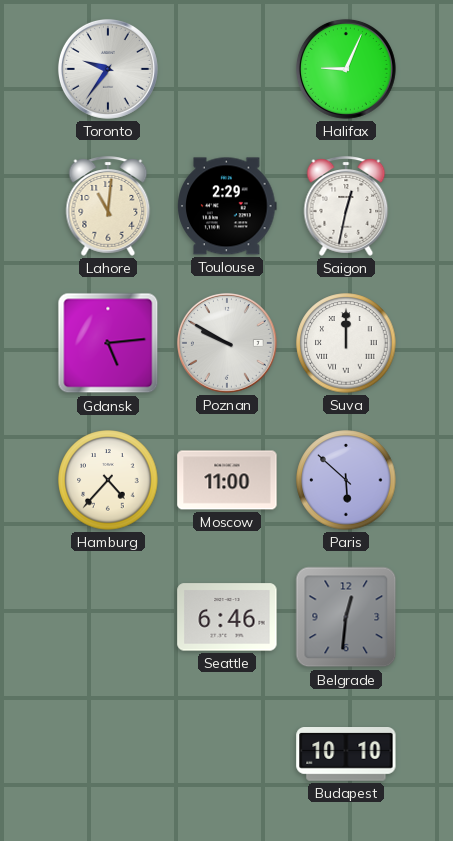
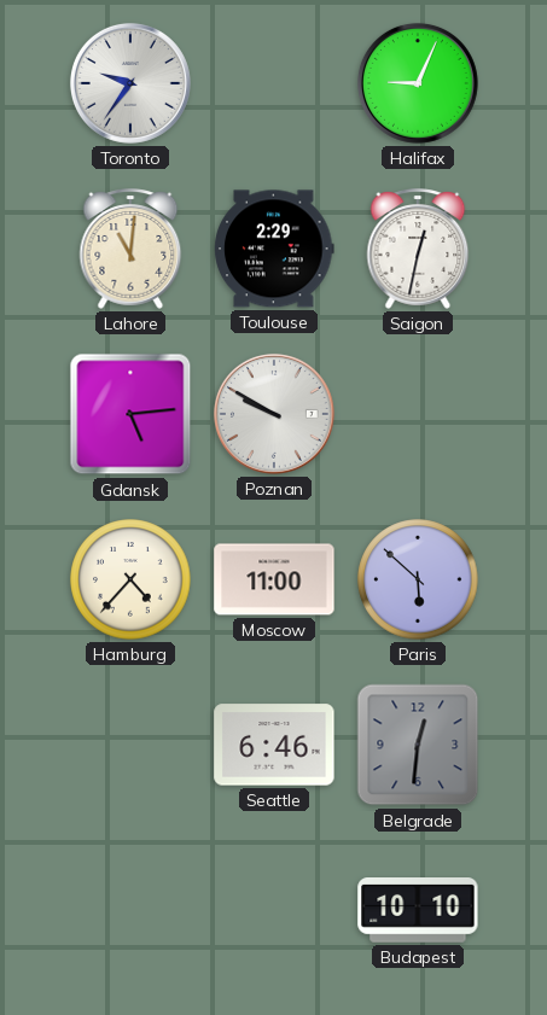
Suva: 12:00 -> none
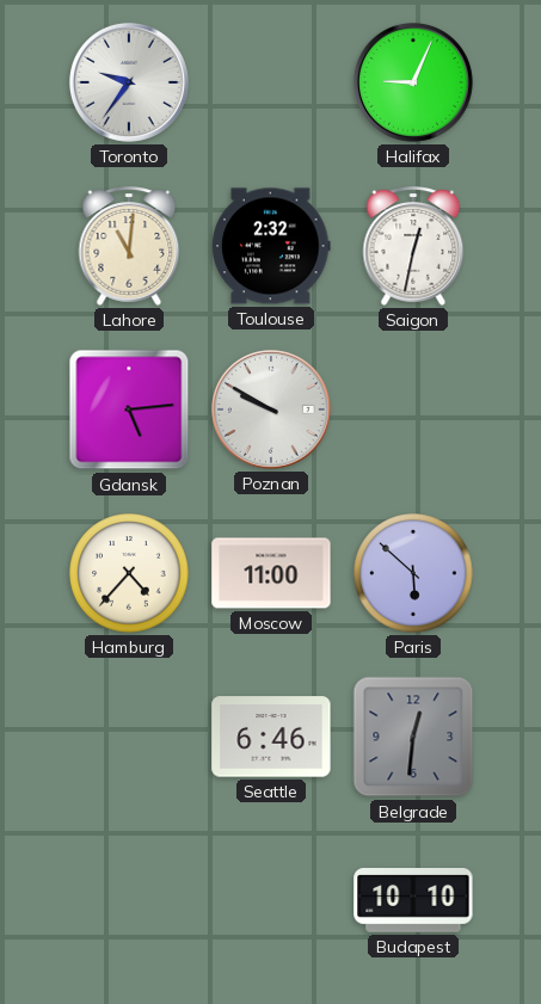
Toulouse: 2:29 -> 2:32
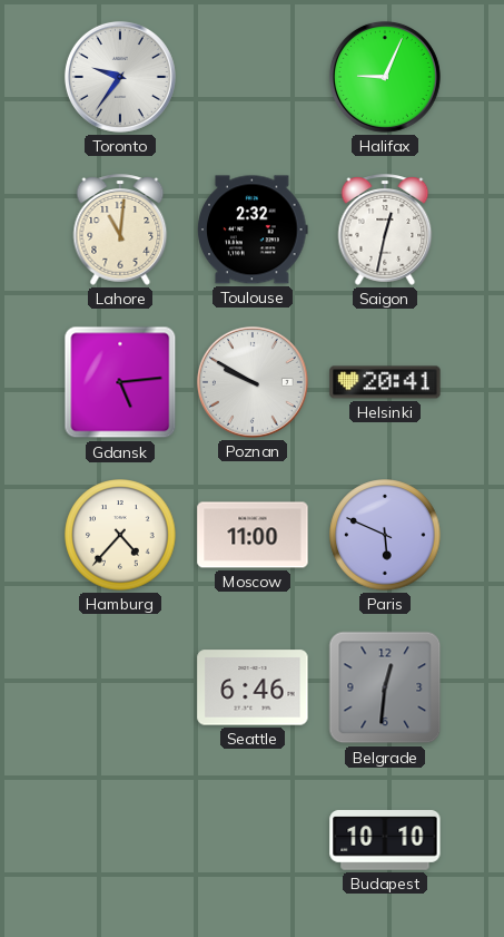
Helsinki: none -> 20:41
Paris: 5:52 -> 5:49
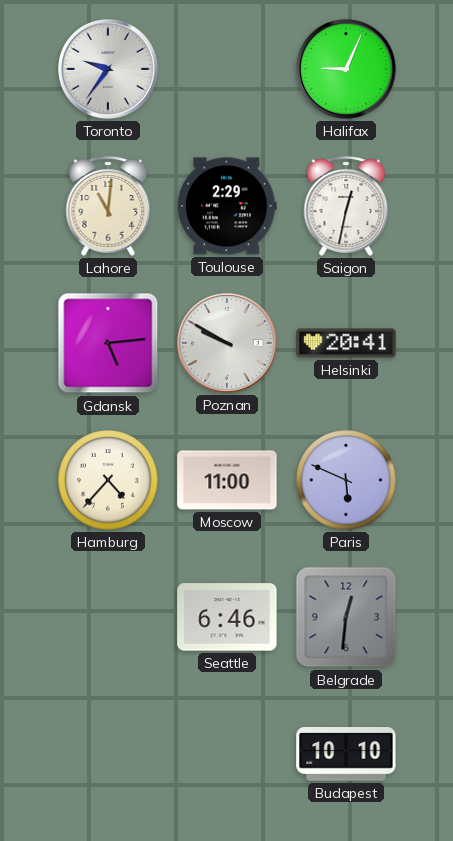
Toulouse: 2:32 -> 2:29
